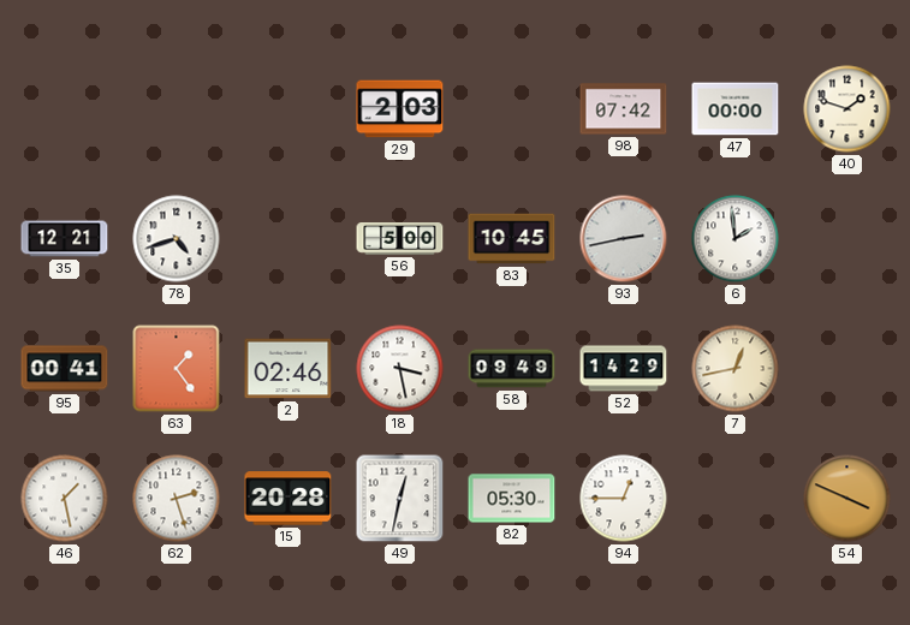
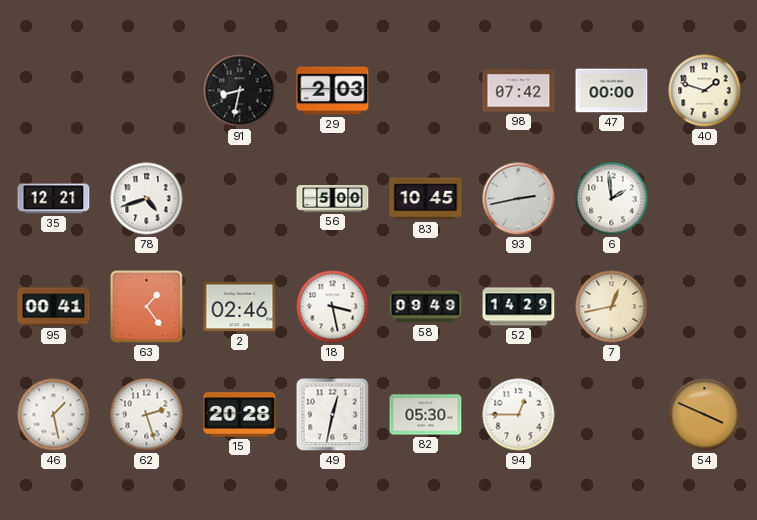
91: none -> 8:32
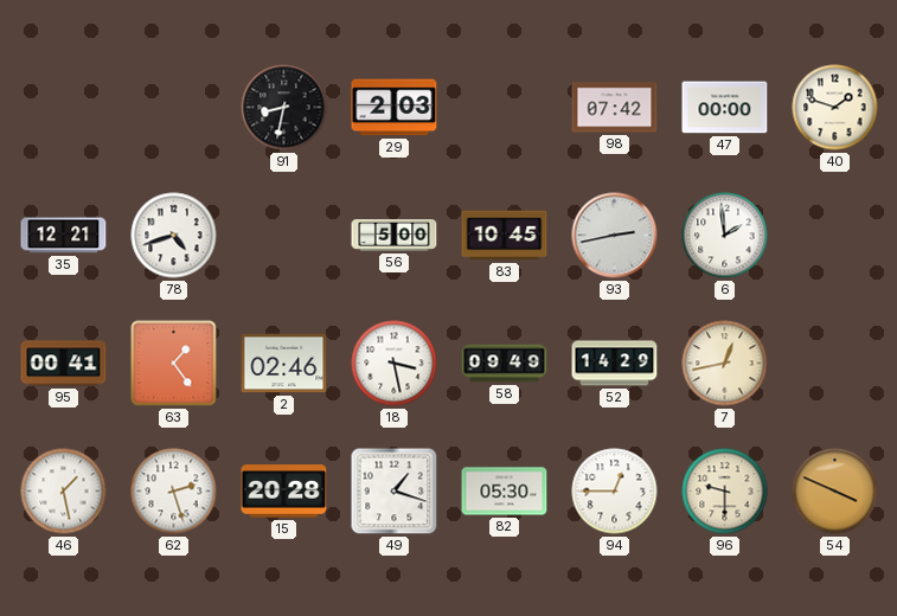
49: 12:32 -> 1:18
96: none -> 9:30
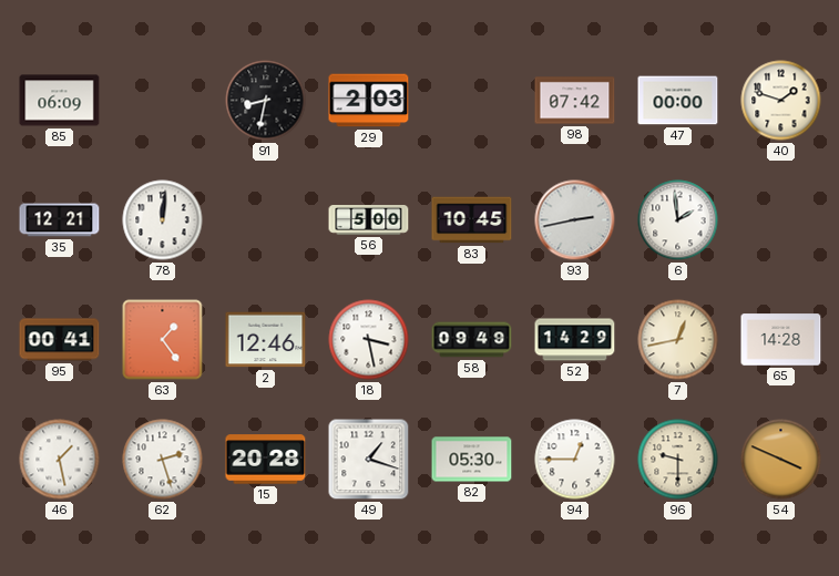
85: none -> 06:09
78: 4:42 -> 12:01
2: 02:46 -> 12:46
65: none -> 14:28
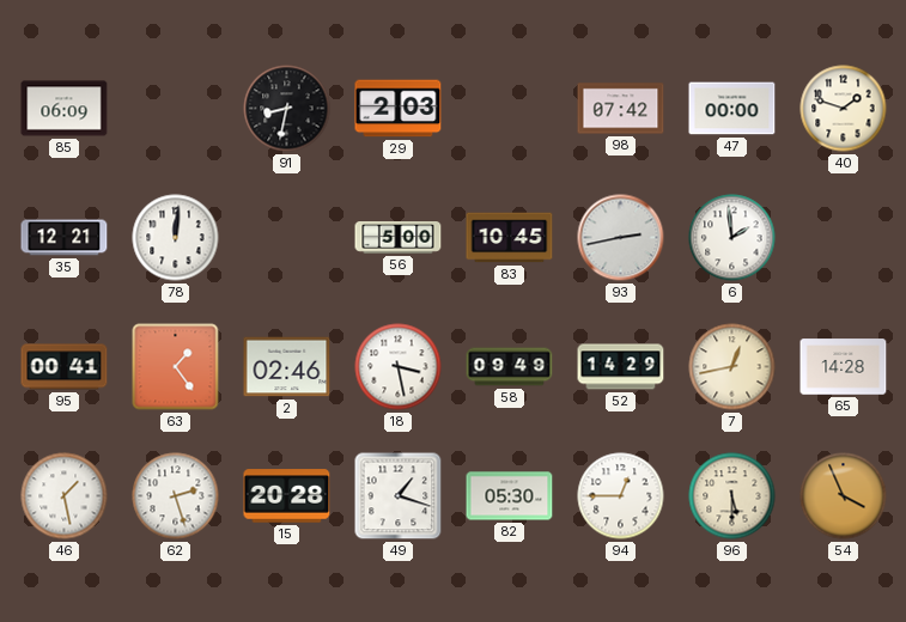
2: 12:46 -> 02:46
96: 9:30 -> 5:30
54: 3:49 -> 3:56
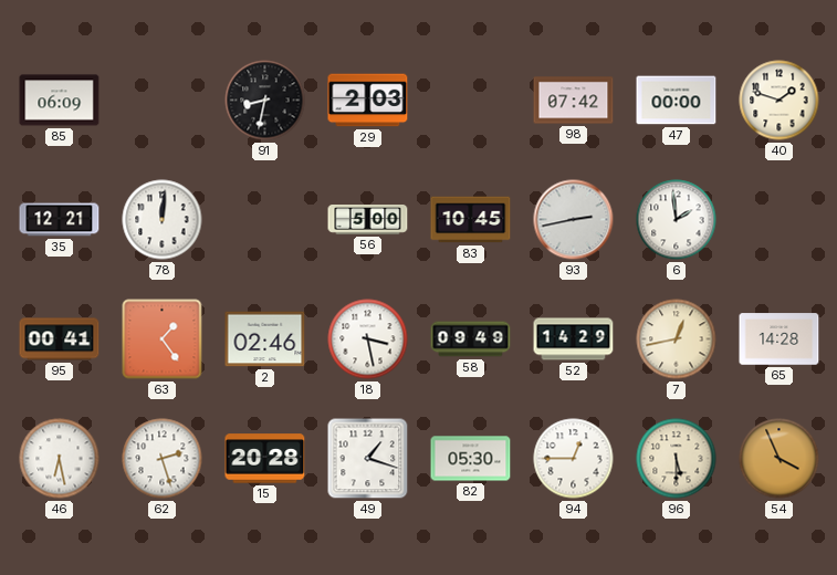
46: 1:28 -> 6:28
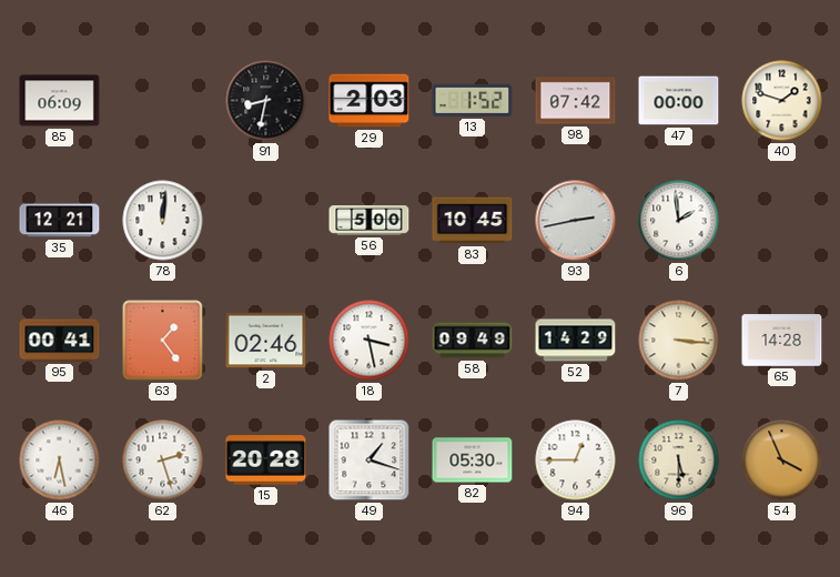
13: none -> 1:52
7: 12:43 -> 3:16
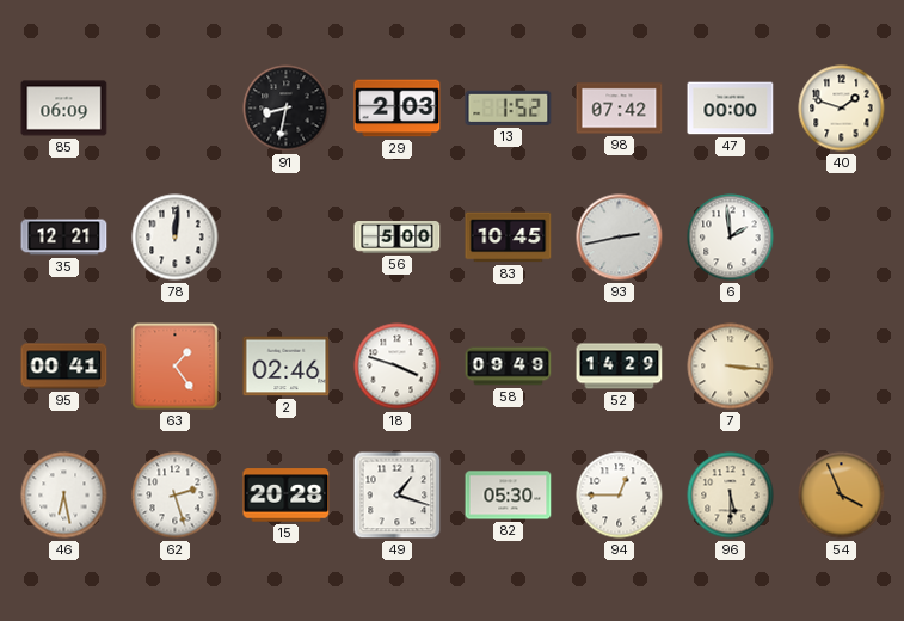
18: 3:28 -> 3:48
65: 14:28 -> none
